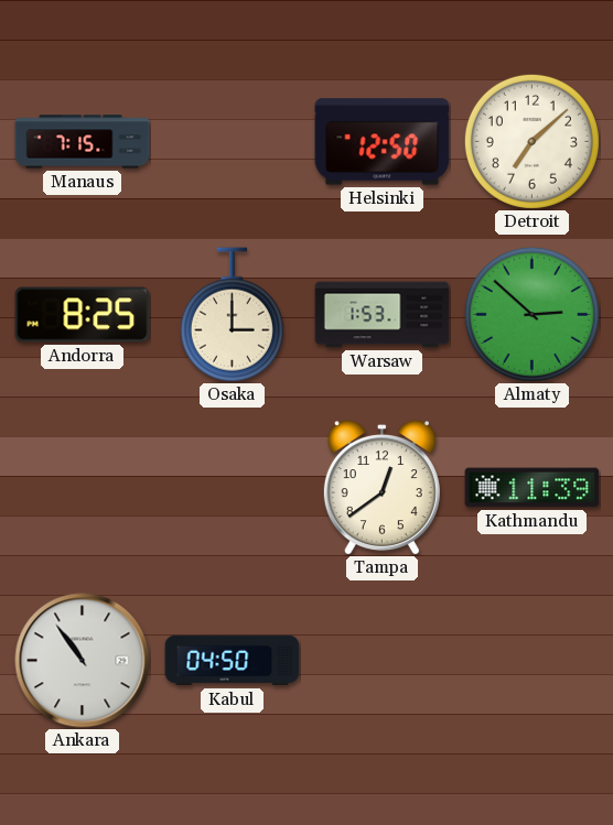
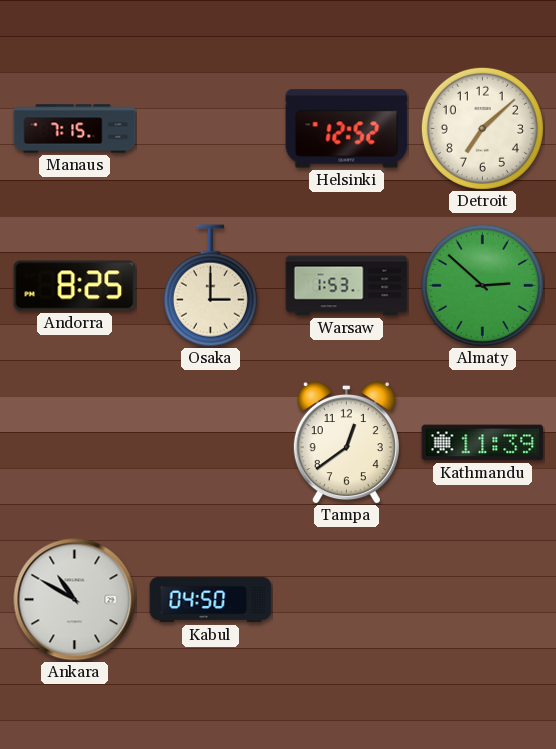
Helsinki: 12:50 -> 12:52
Ankara: 10:54 -> 10:50
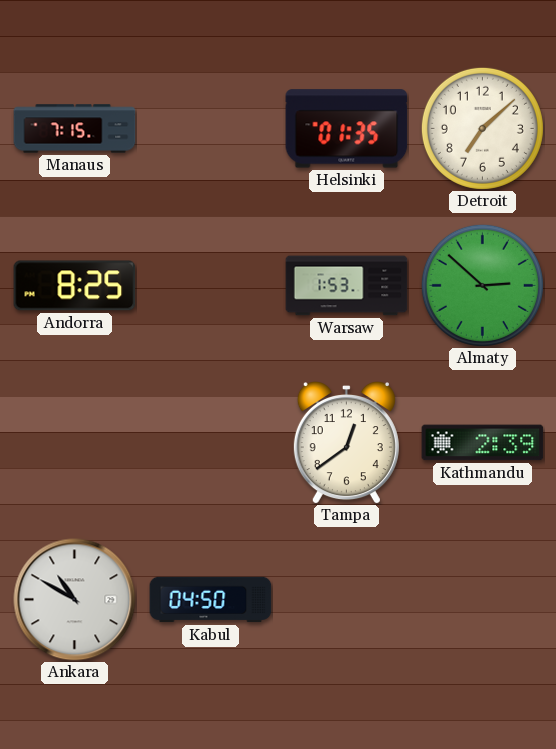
Helsinki: 12:52 -> 01:35
Osaka: 3:00 -> none
Kathmandu: 11:39 -> 2:39
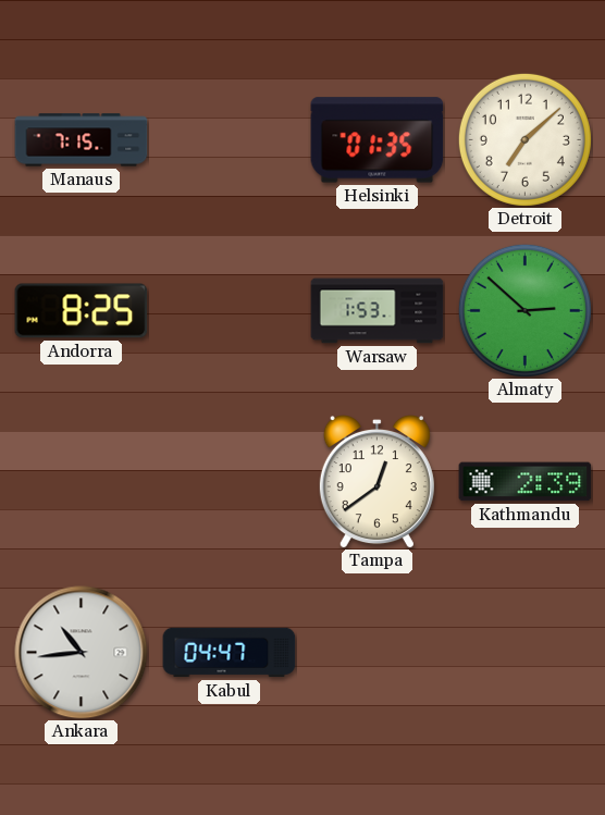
Ankara: 10:50 -> 10:44
Kabul: 04:50 -> 04:47
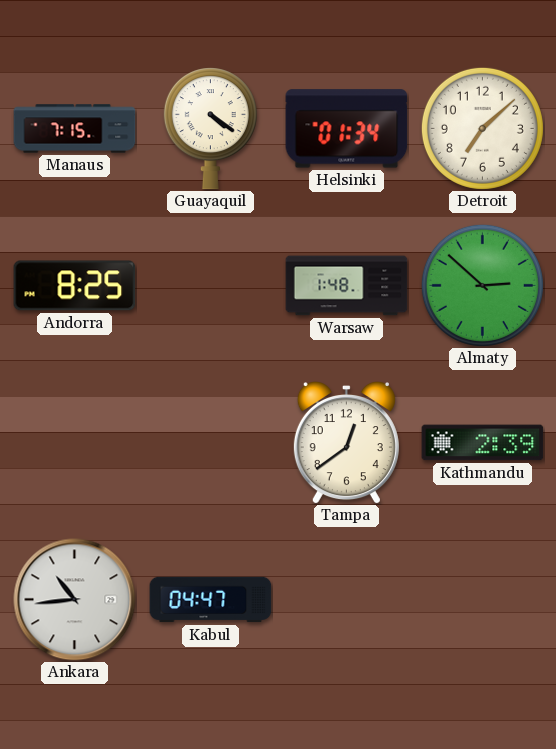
Guayaquil: none -> 4:21
Helsinki: 01:35 -> 01:34
Warsaw: 1:53 -> 1:48
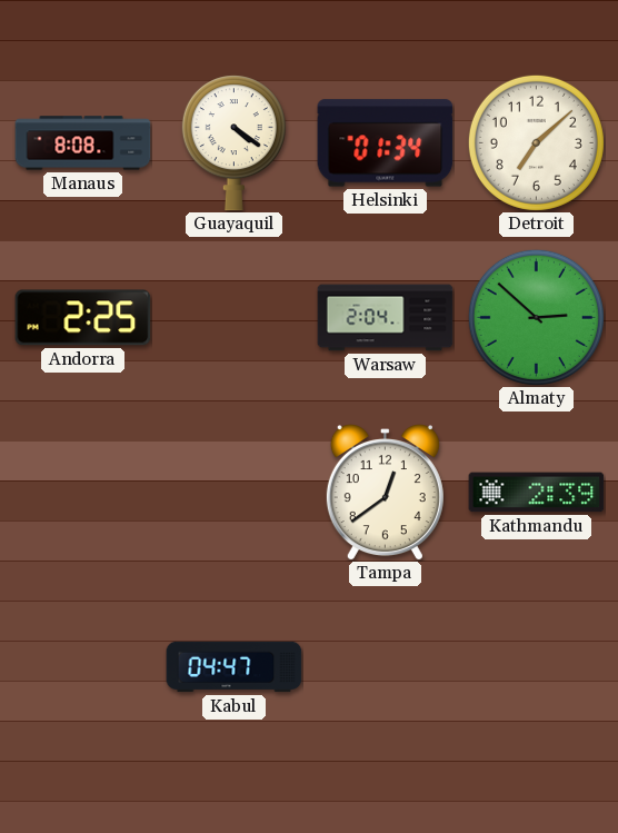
Manaus: 7:15 -> 8:08
Andorra: 8:25 -> 2:25
Warsaw: 1:48 -> 2:04
Ankara: 10:44 -> none
